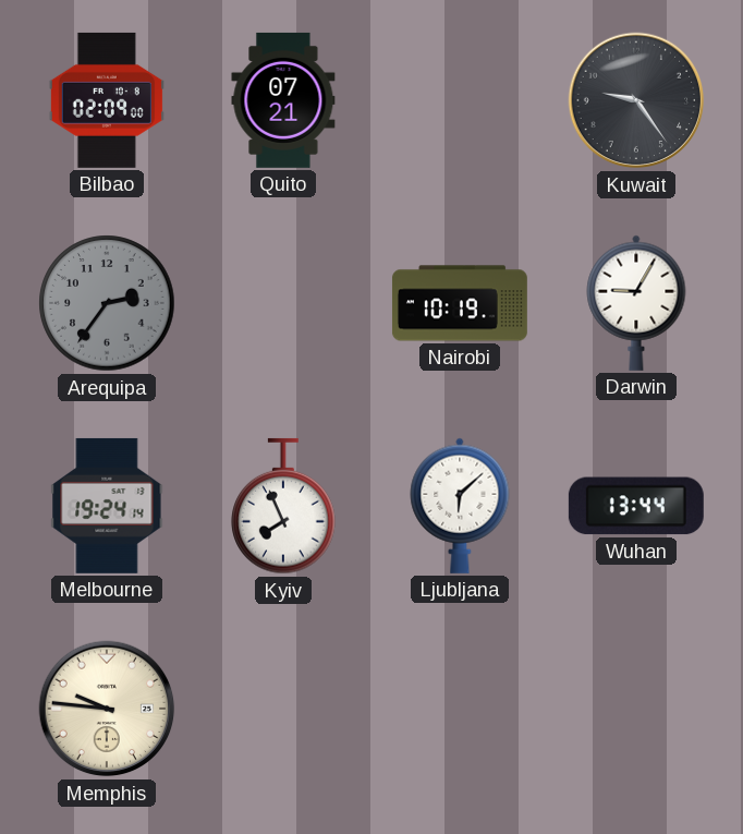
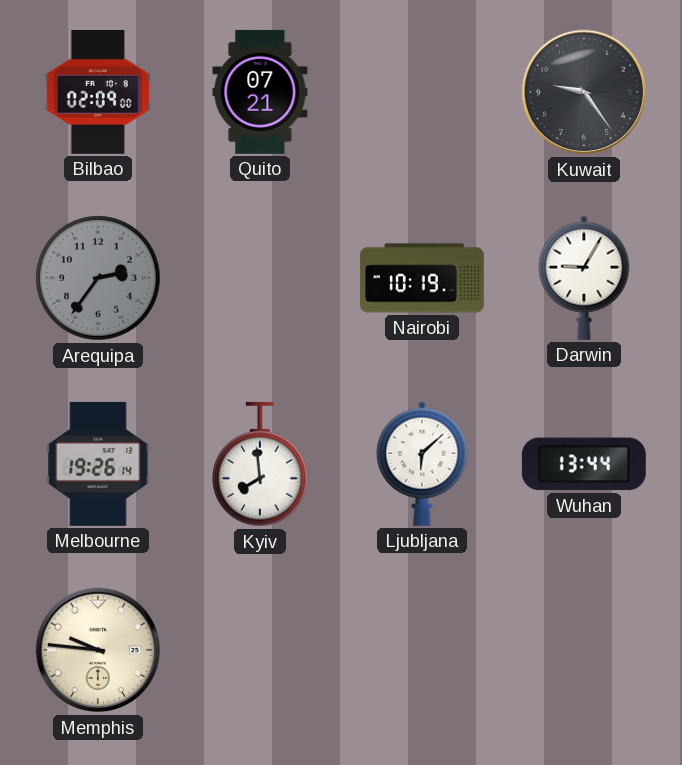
Melbourne: 19:24 -> 19:26
Kyiv: 7:56 -> 7:59
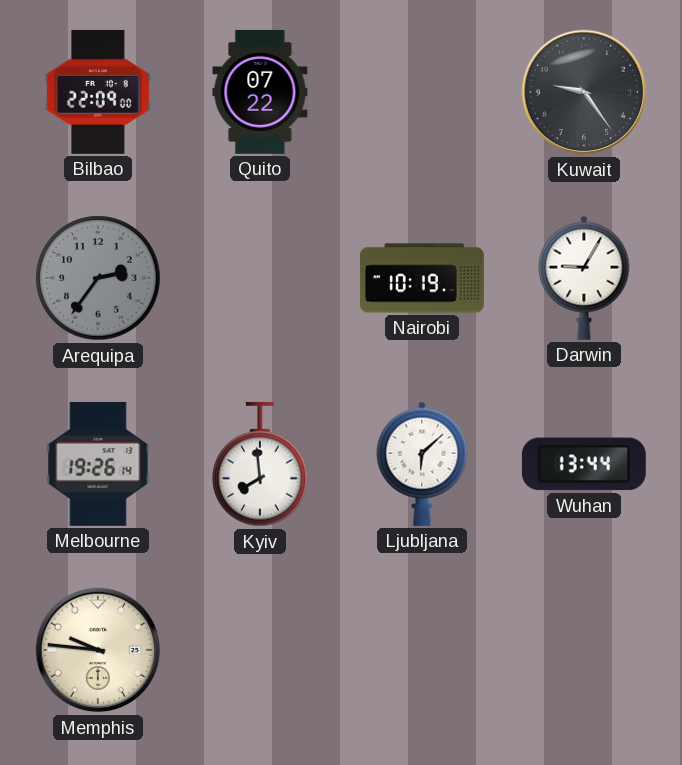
Bilbao: 02:09 -> 22:09
Quito: 07:21 -> 07:22
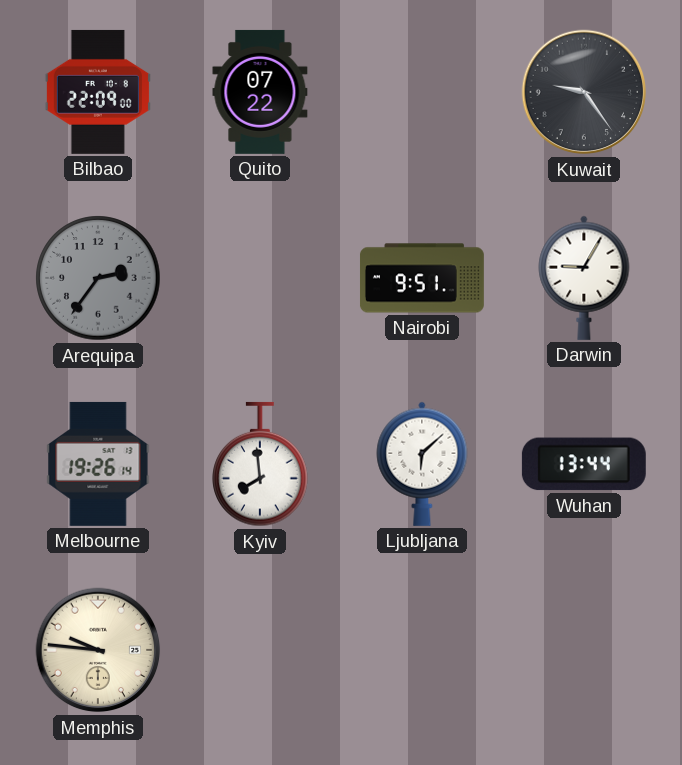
Nairobi: 10:19 -> 9:51
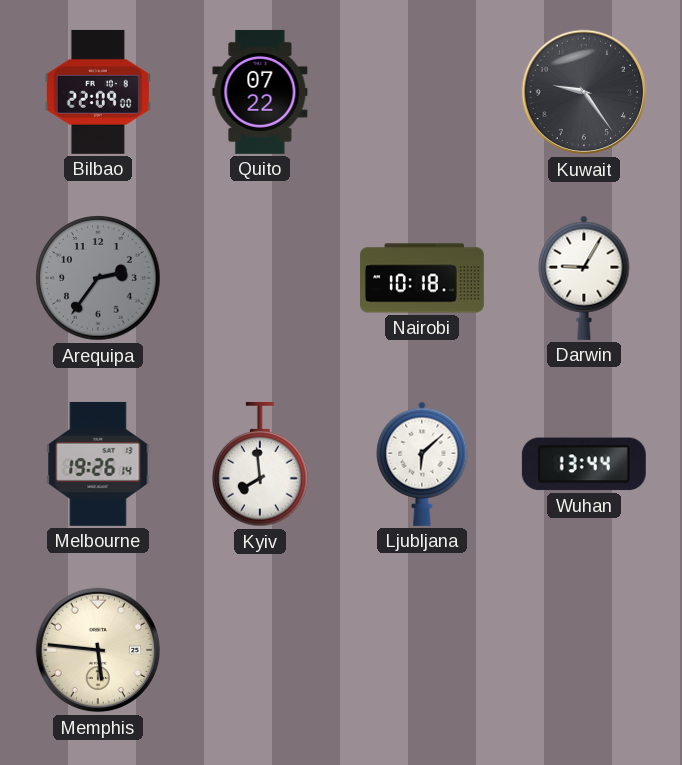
Nairobi: 9:51 -> 10:18
Memphis: 9:46 -> 5:46
